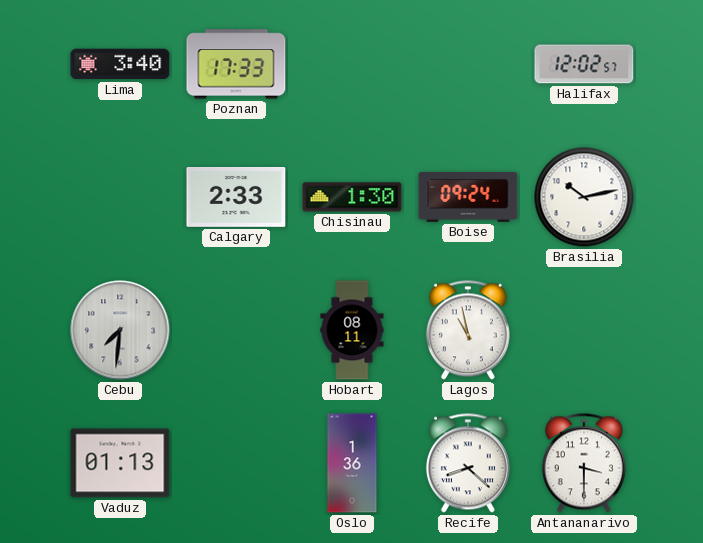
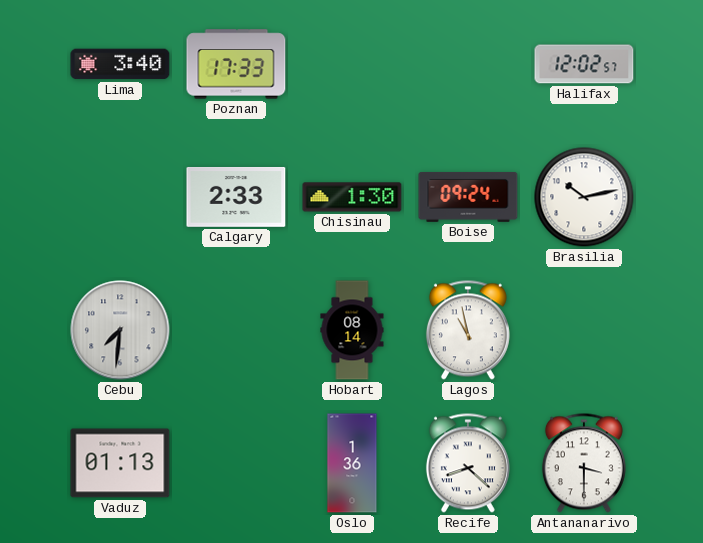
Hobart: 08:11 -> 08:14
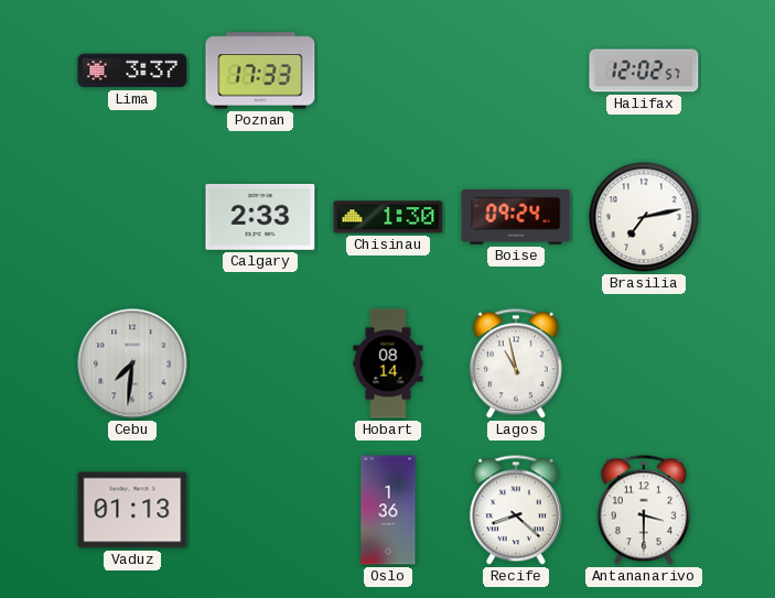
Lima: 3:40 -> 3:37
Brasilia: 10:13 -> 7:13
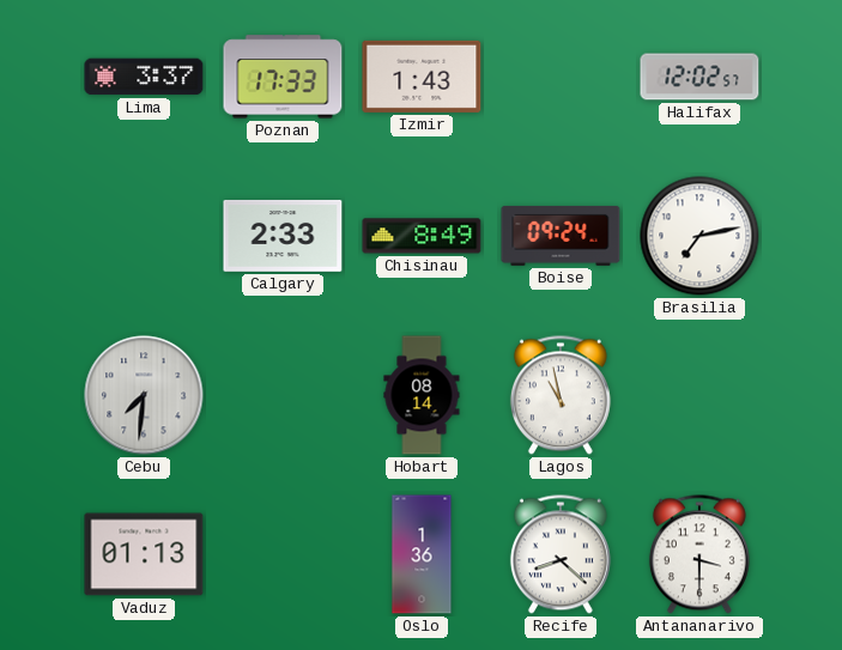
Izmir: none -> 1:43
Chisinau: 1:30 -> 8:49
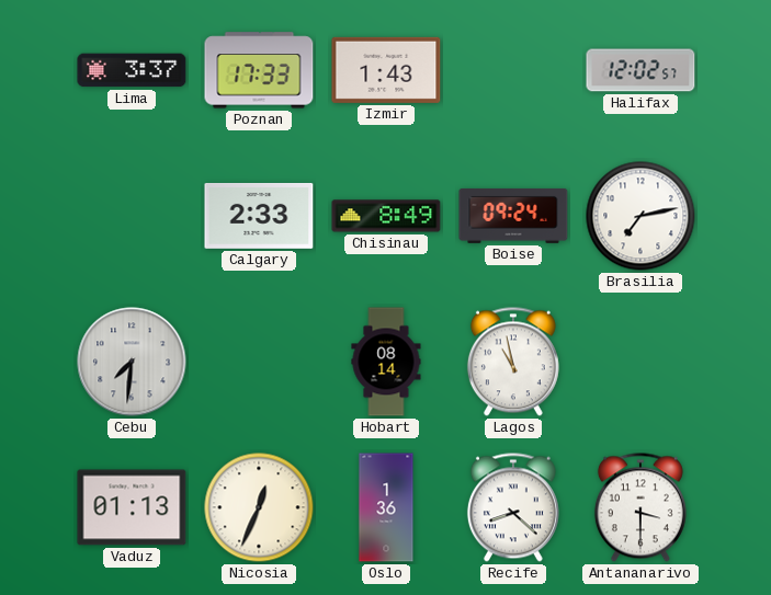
Nicosia: none -> 12:34
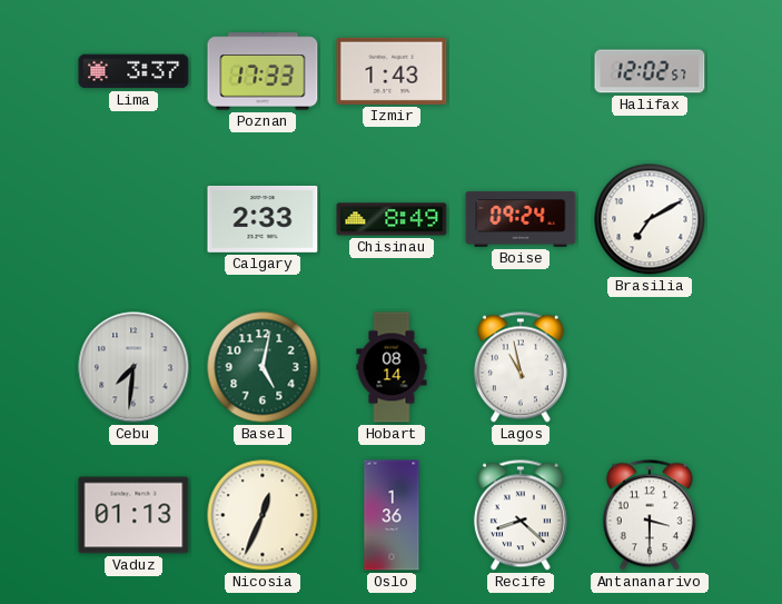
Brasilia: 7:13 -> 7:10
Basel: none -> 5:02
